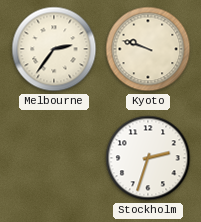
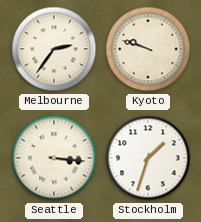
Seattle: none -> 3:16
Stockholm: 2:33 -> 1:33
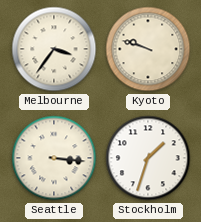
Melbourne: 2:36 -> 3:36
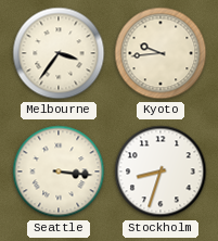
Kyoto: 9:48 -> 9:44
Stockholm: 1:33 -> 8:33
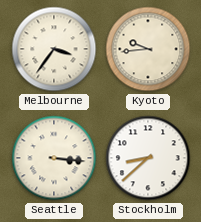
Stockholm: 8:33 -> 8:38
